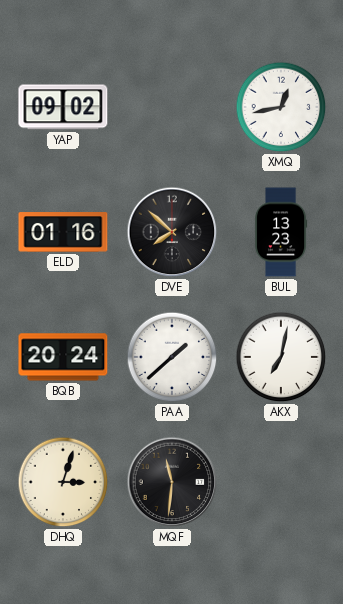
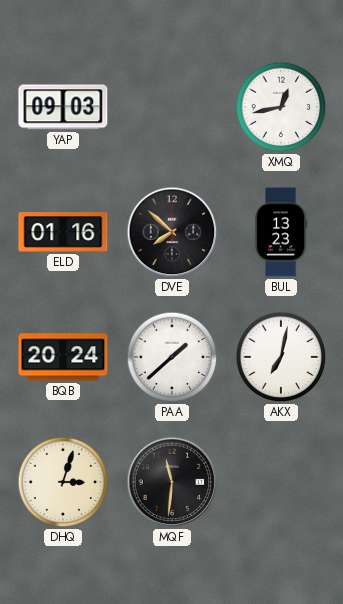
YAP: 09:02 -> 09:03
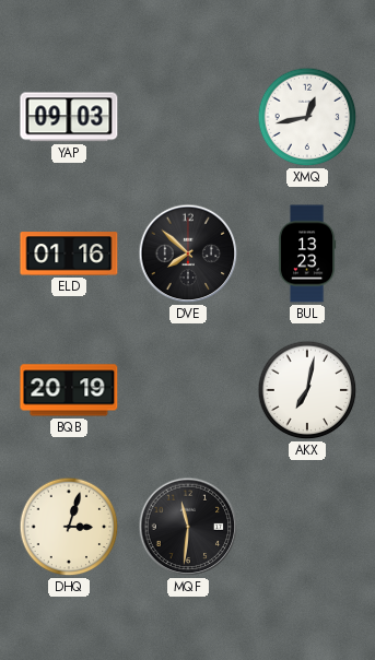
BQB: 20:24 -> 20:19
PAA: 1:38 -> none
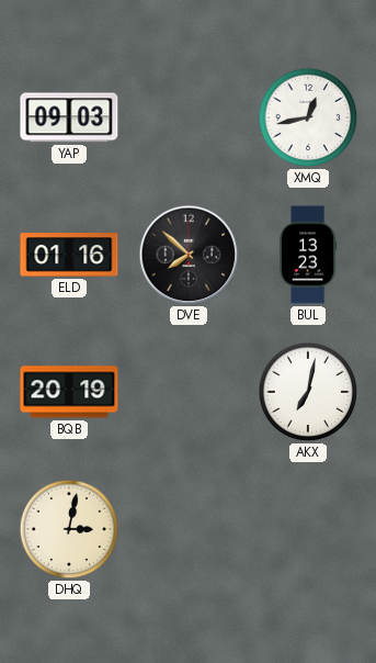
DHQ: 3:03 -> 3:02
MQF: 11:31 -> none
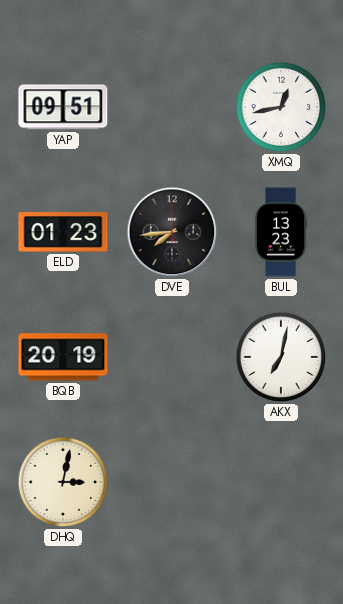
YAP: 09:03 -> 09:51
ELD: 01:16 -> 01:23
DVE: 7:52 -> 7:44
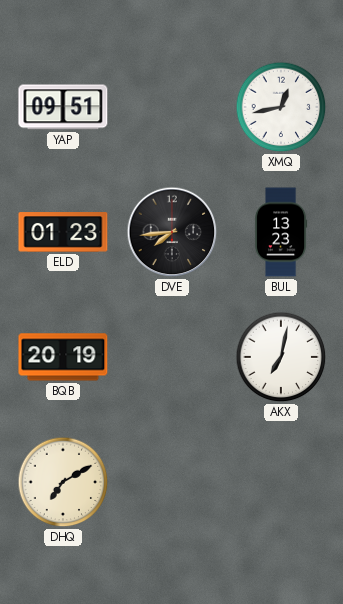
DHQ: 3:02 -> 7:10
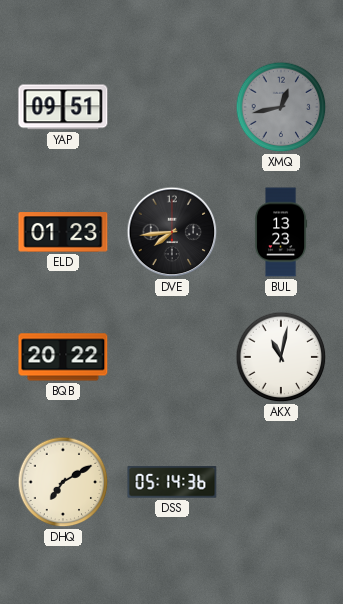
XMQ dial: white -> grey
BQB: 20:19 -> 20:22
AKX: 7:02 -> 11:02
DSS: none -> 05:14
